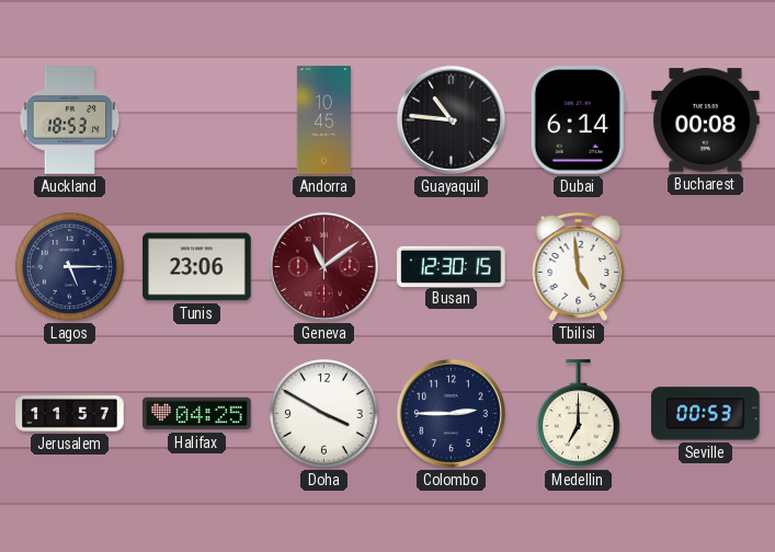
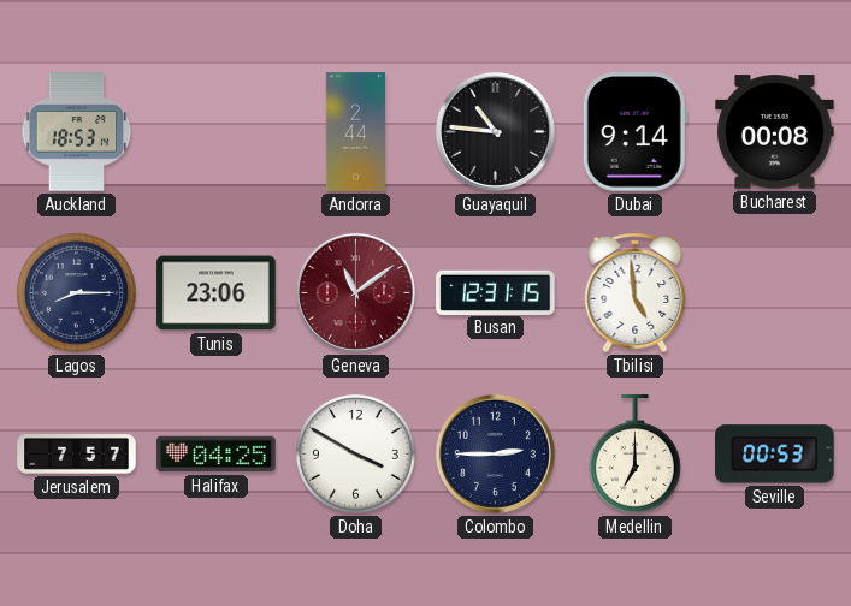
Andorra: 10:45 -> 2:44
Dubai: 6:14 -> 9:14
Lagos: 5:15 -> 8:15
Busan: 12:30 -> 12:31
Jerusalem: 11:57 -> 7:57
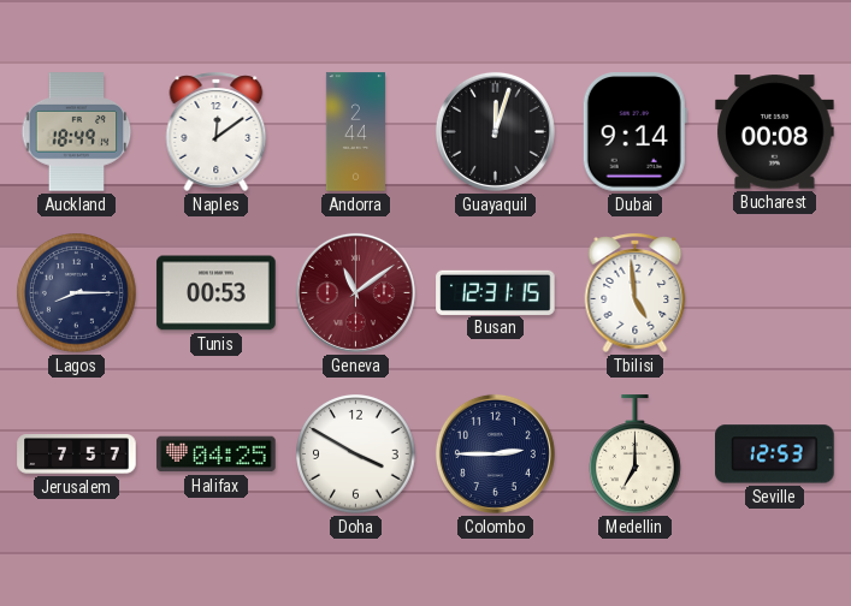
Auckland: 18:53 -> 18:49
Naples: none -> 12:09
Guayaquil: 10:46 -> 12:03
Tunis: 23:06 -> 00:53
Seville: 00:53 -> 12:53
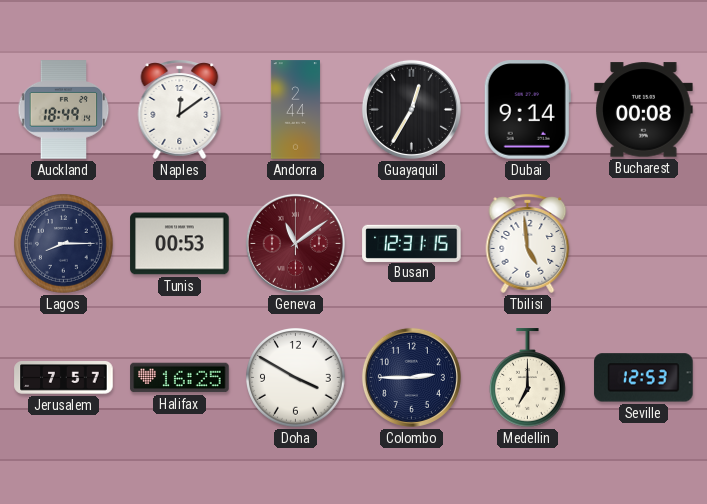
Guayaquil: 12:03 -> 12:35
Halifax: 04:25 -> 16:25
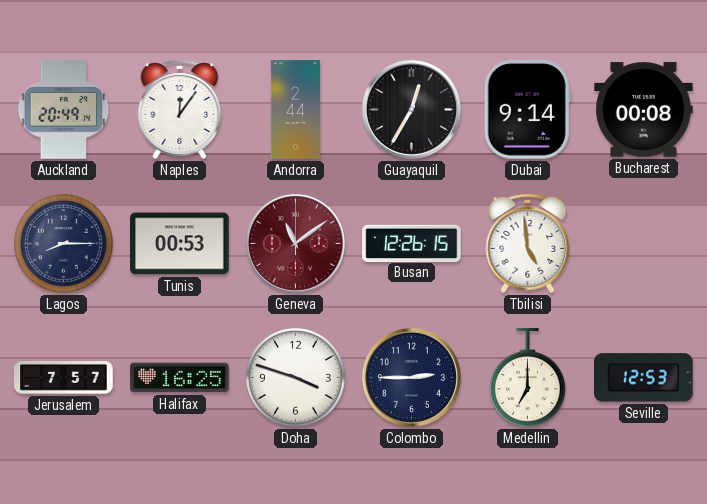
Auckland: 18:49 -> 20:49
Naples: 12:09 -> 12:06
Busan: 12:31 -> 12:26
Doha: 3:50 -> 3:48
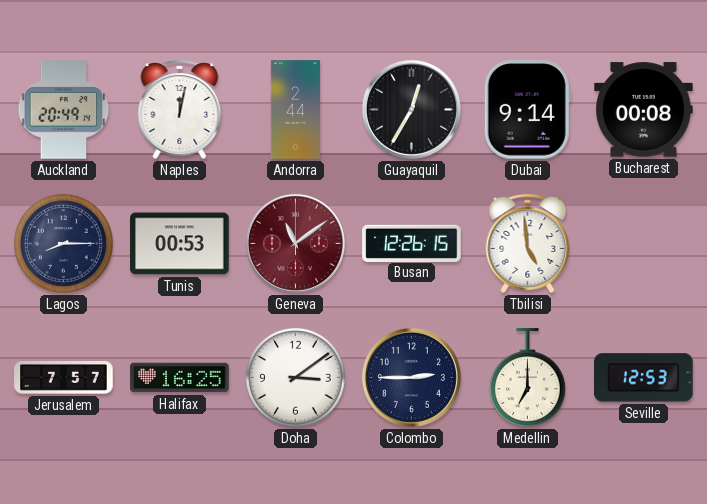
Naples: 12:06 -> 12:02
Doha: 3:48 -> 3:09
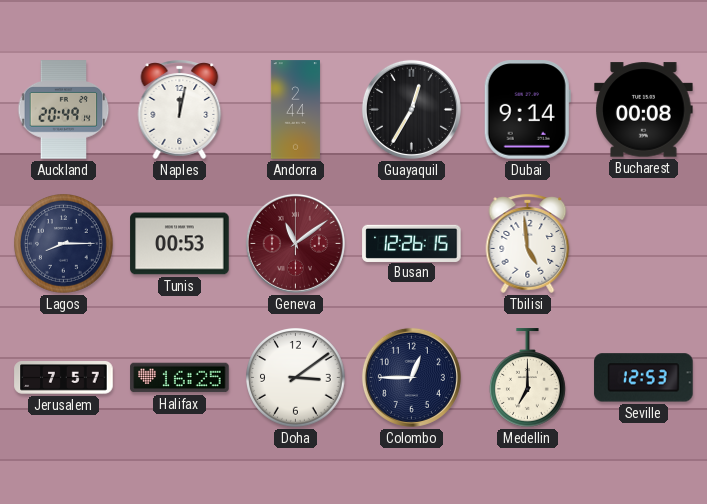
Colombo: 2:45 -> 12:45
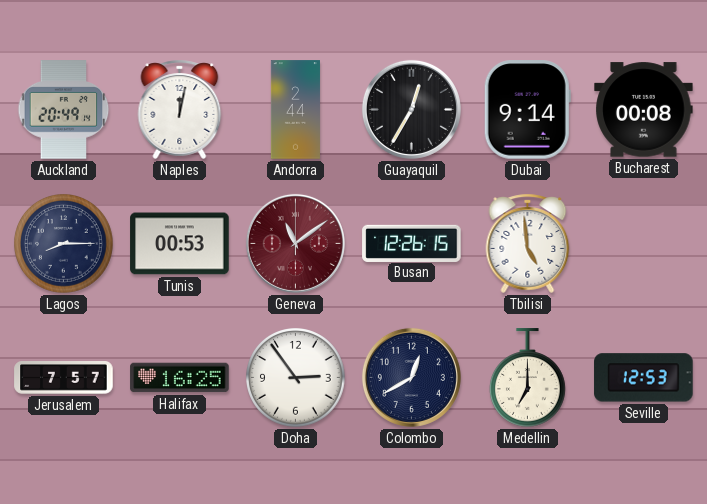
Doha: 3:09 -> 2:54
Colombo: 12:45 -> 12:40
